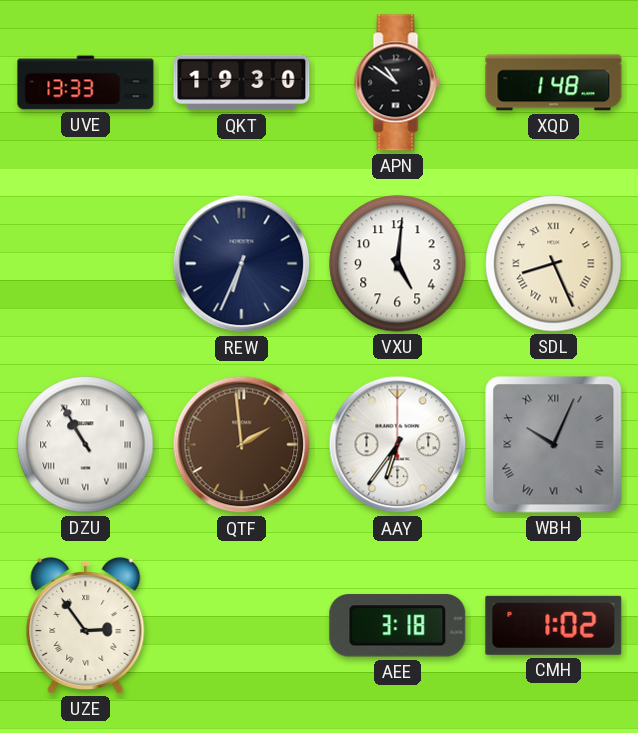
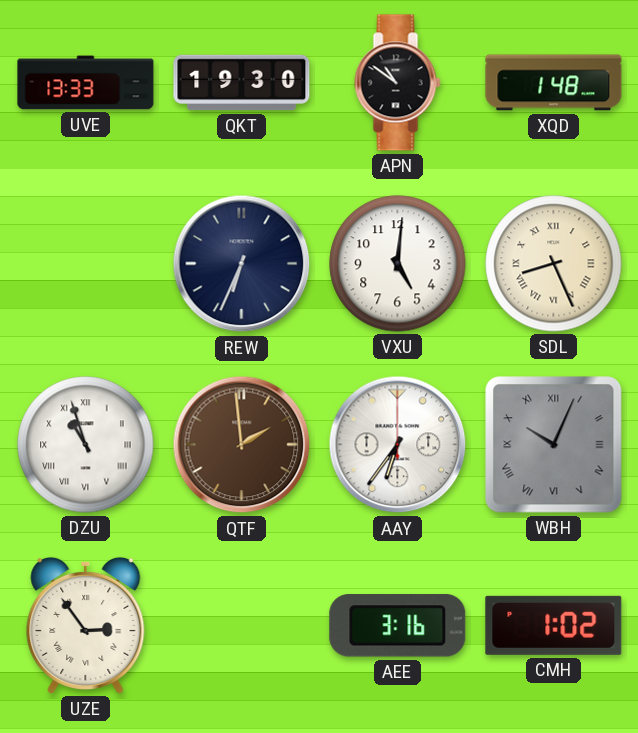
DZU: 10:55 -> 10:57
AEE: 3:18 -> 3:16
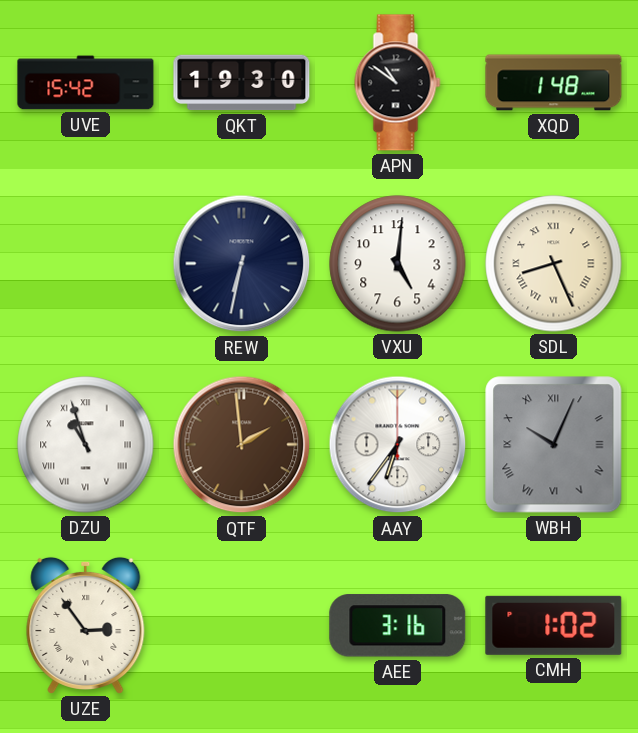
UVE: 13:33 -> 15:42
REW: 6:34 -> 6:32
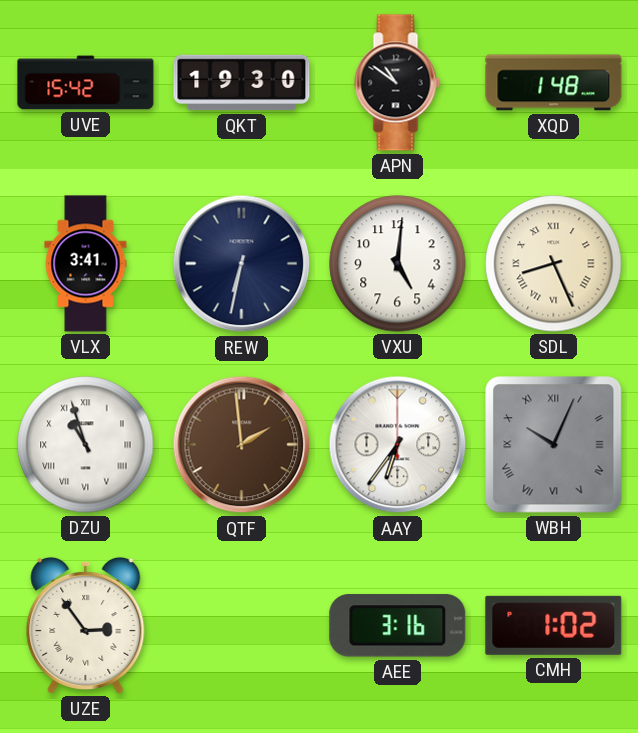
VLX: none -> 3:41
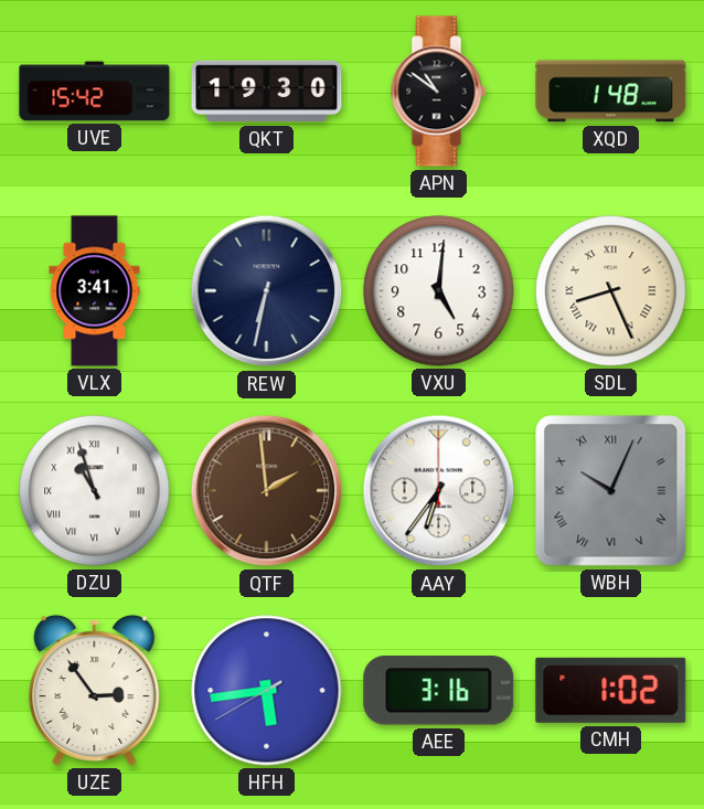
HFH: none -> 5:43
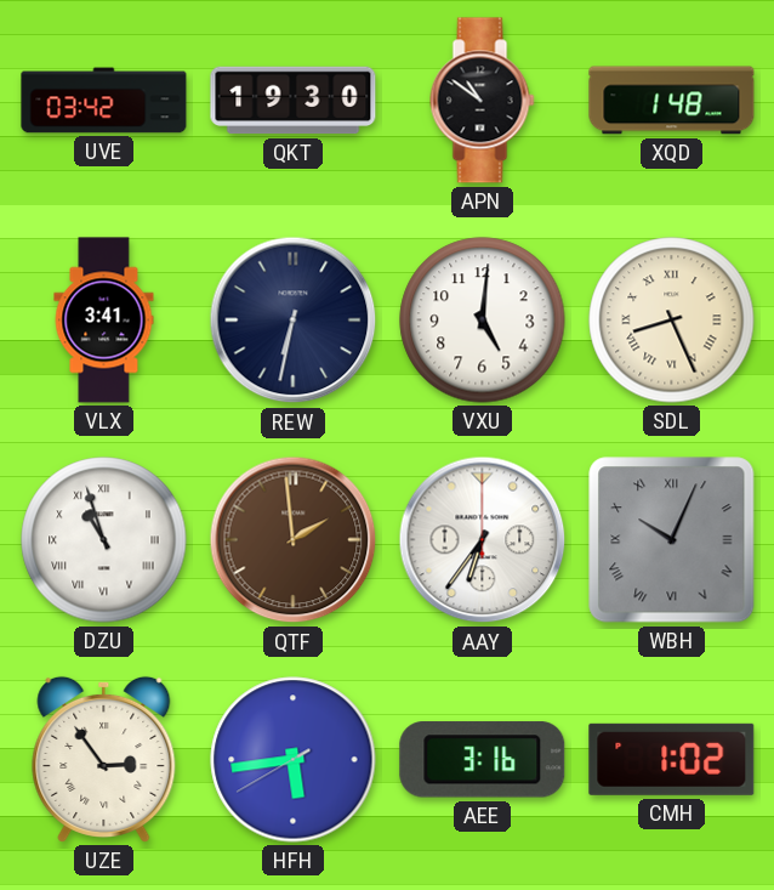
UVE: 15:42 -> 03:42
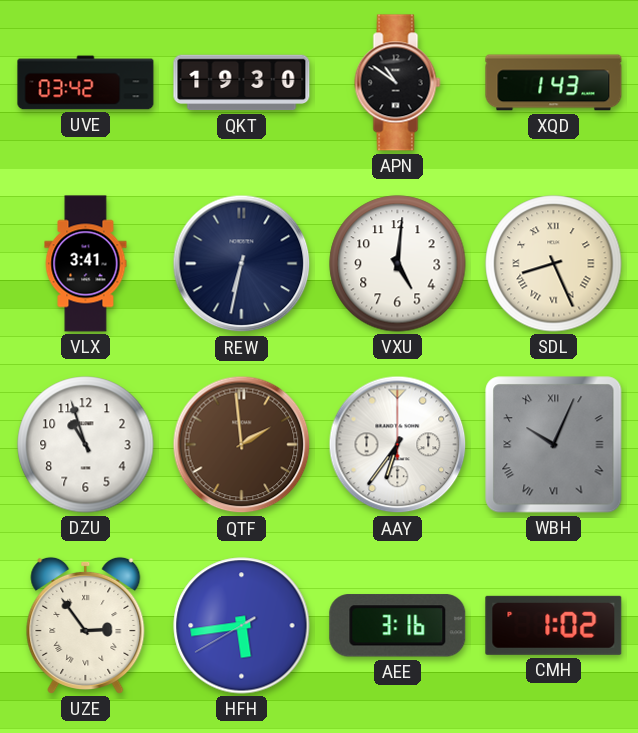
XQD: 1:48 -> 1:43
DZU numerals: Roman -> Arabic
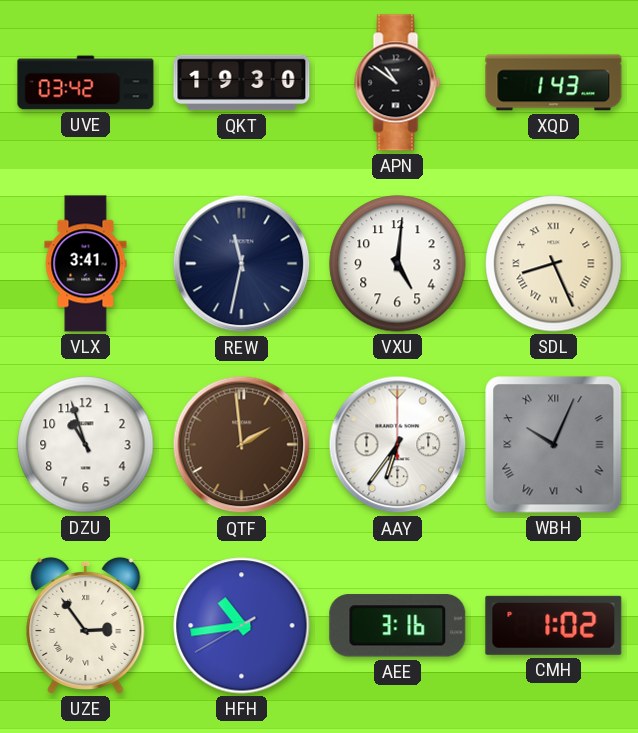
REW: 6:32 -> 11:32
HFH: 5:43 -> 10:43
